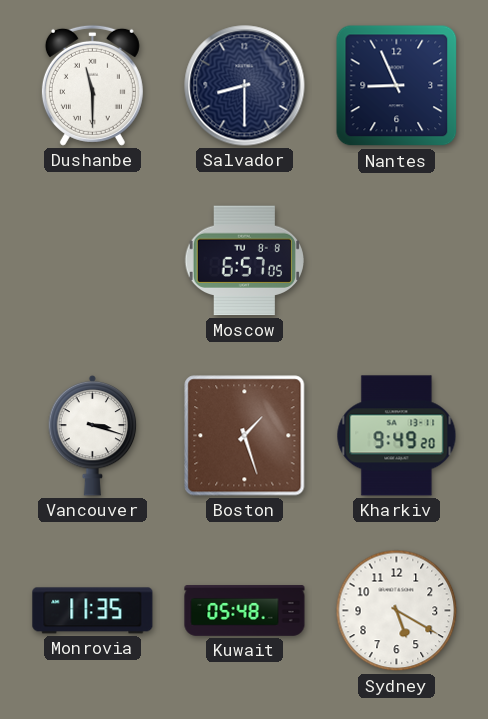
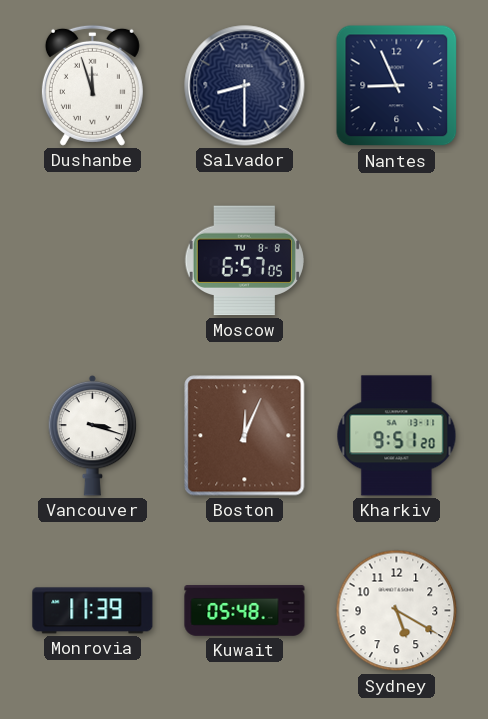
Dushanbe: 11:30 -> 11:57
Boston: 1:27 -> 12:04
Kharkiv: 9:49 -> 9:51
Monrovia: 11:35 -> 11:39
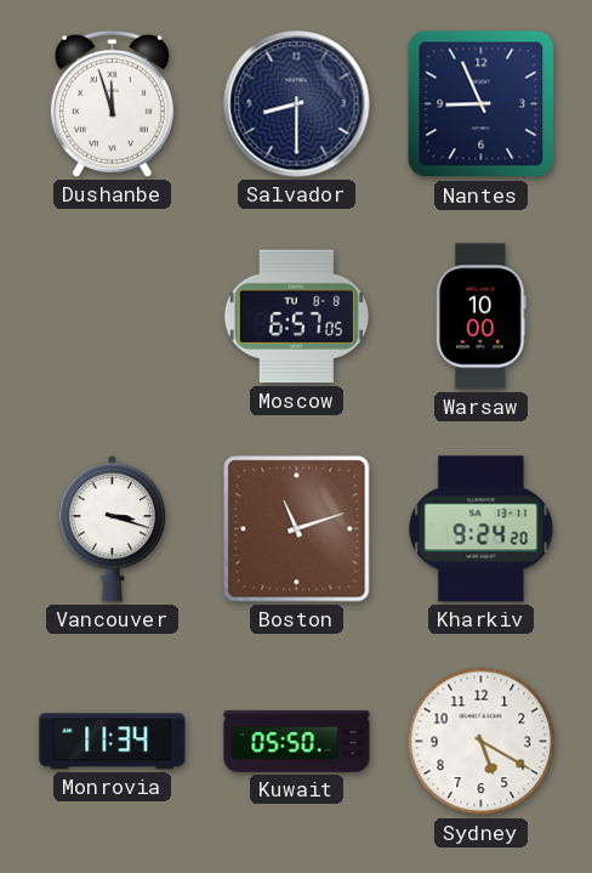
Warsaw: none -> 10:00
Boston: 12:04 -> 11:12
Kharkiv: 9:51 -> 9:24
Monrovia: 11:39 -> 11:34
Kuwait: 05:48 -> 05:50
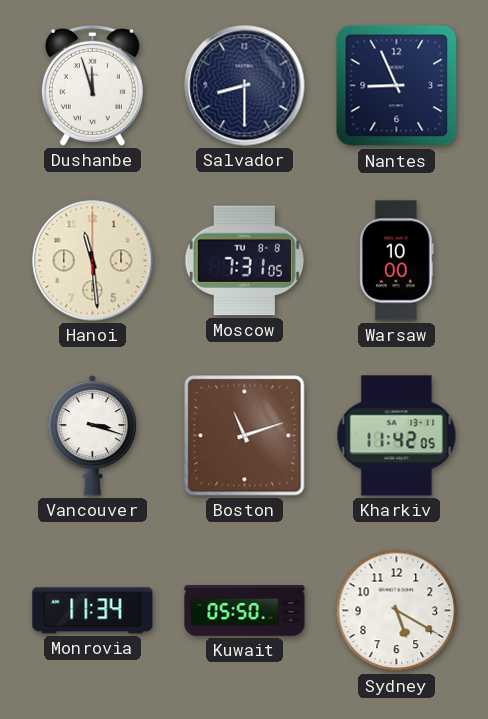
Hanoi: none -> 11:29
Moscow: 6:57 -> 7:31
Kharkiv: 9:24 -> 11:42
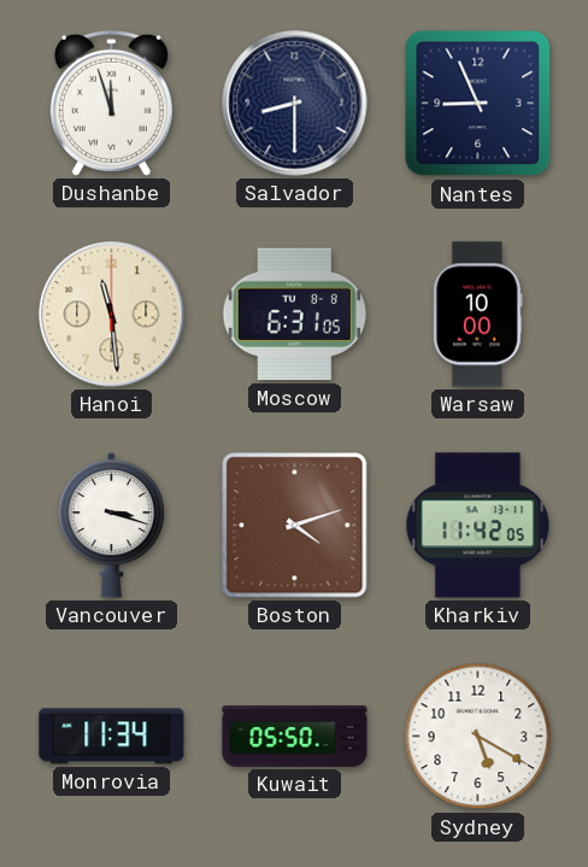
Moscow: 7:31 -> 6:31
Boston: 11:12 -> 4:12
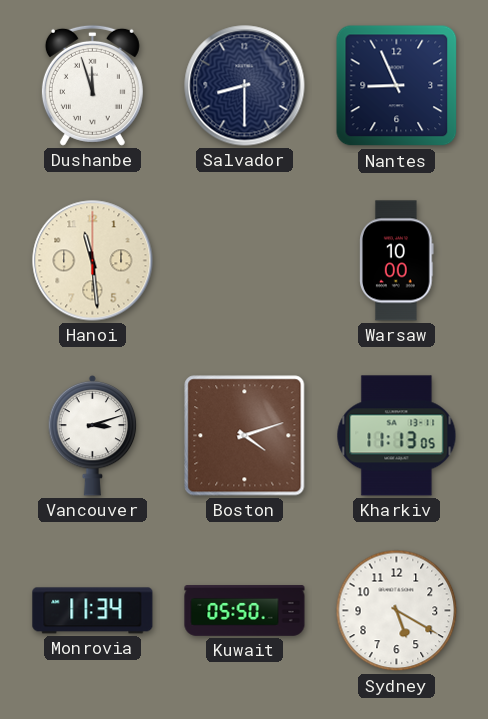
Moscow: 6:31 -> none
Vancouver: 3:18 -> 3:12
Kharkiv: 11:42 -> 11:13
